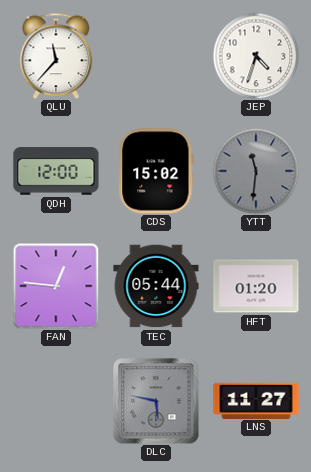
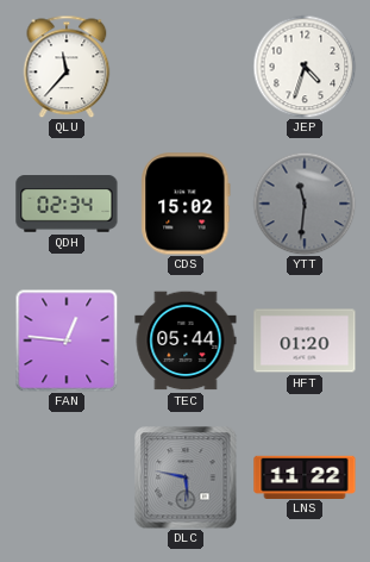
QDH: 12:00 -> 02:34
LNS: 11:27 -> 11:22
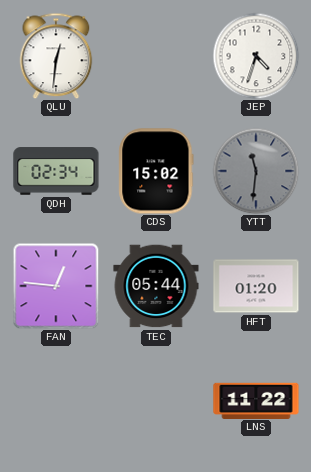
QLU: 11:37 -> 12:31
DLC: 5:47 -> none
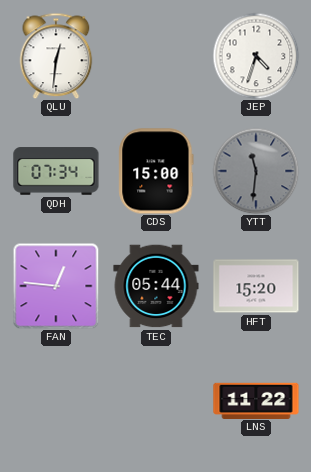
QDH: 02:34 -> 07:34
CDS: 15:02 -> 15:00
HFT: 01:20 -> 15:20
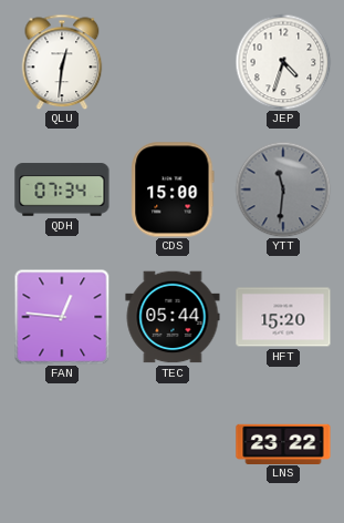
LNS: 11:22 -> 23:22
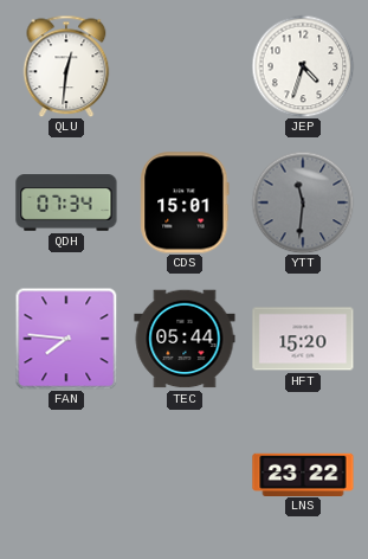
CDS: 15:00 -> 15:01
FAN: 12:46 -> 7:46
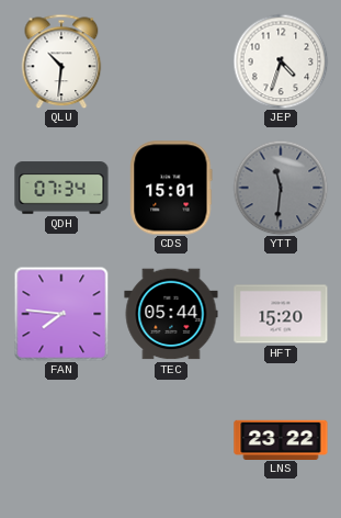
QLU: 12:31 -> 10:31
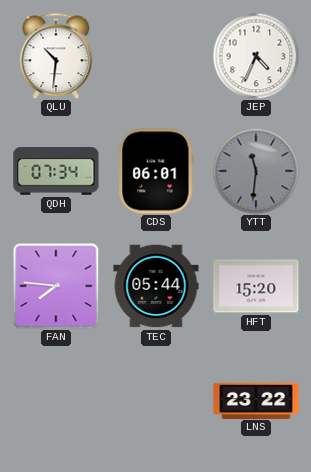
JEP: 4:33 -> 4:34
CDS: 15:01 -> 06:01
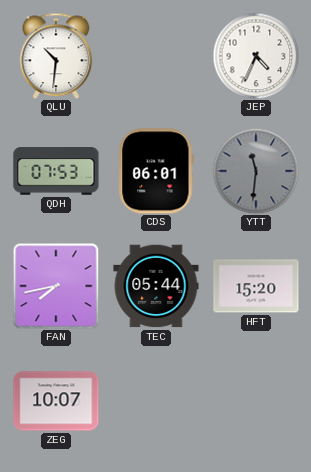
QDH: 07:34 -> 07:53
FAN: 7:46 -> 7:43
ZEG: none -> 10:07
LNS: 23:22 -> none
